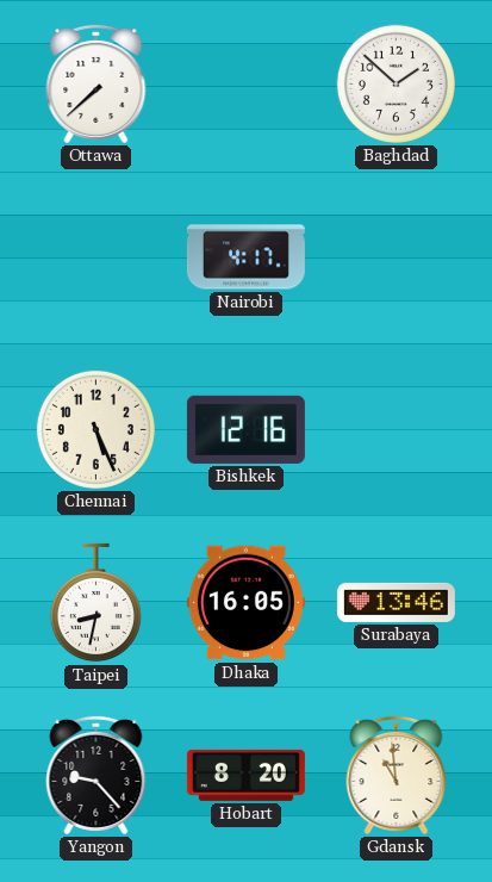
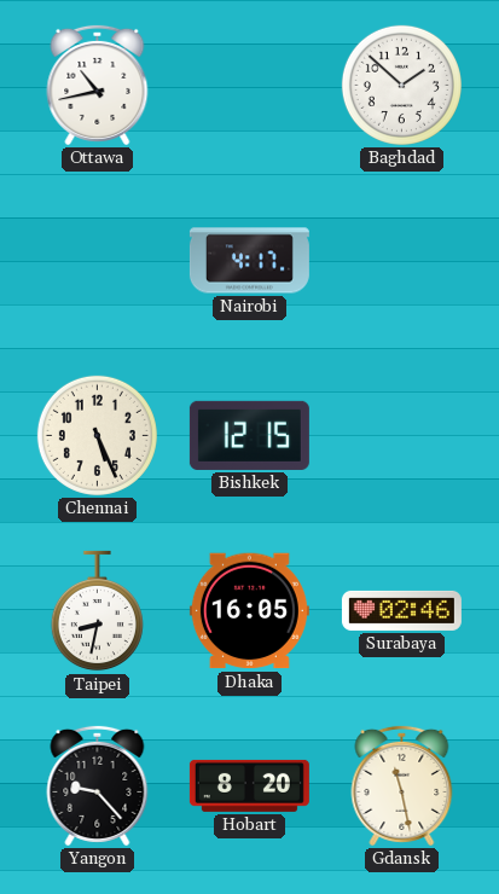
Ottawa: 7:38 -> 10:43
Bishkek: 12:16 -> 12:15
Surabaya: 13:46 -> 02:46
Gdansk: 10:59 -> 11:28
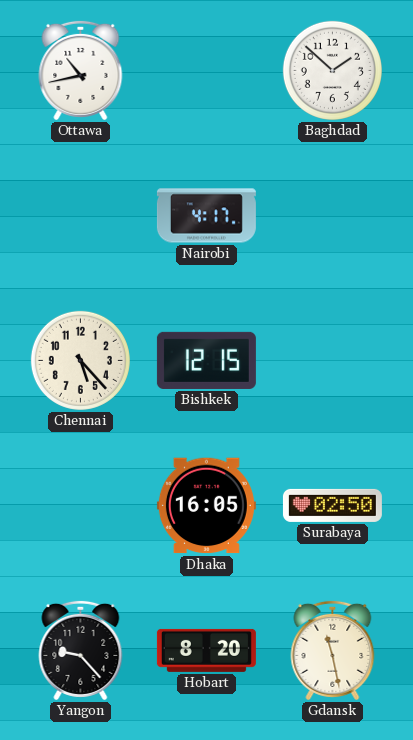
Chennai: 5:26 -> 5:23
Taipei: 8:32 -> none
Surabaya: 02:46 -> 02:50
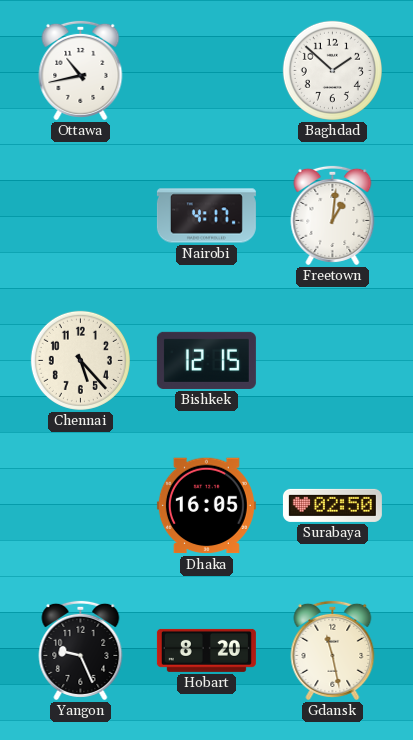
Freetown: none -> 1:01
Yangon: 9:23 -> 9:26
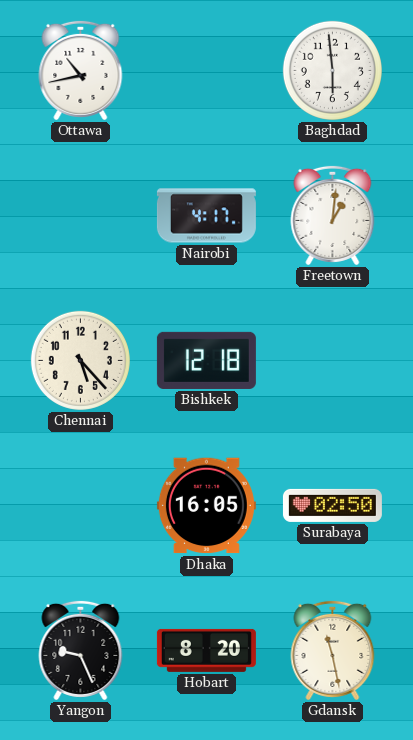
Baghdad: 1:52 -> 5:59
Bishkek: 12:15 -> 12:18
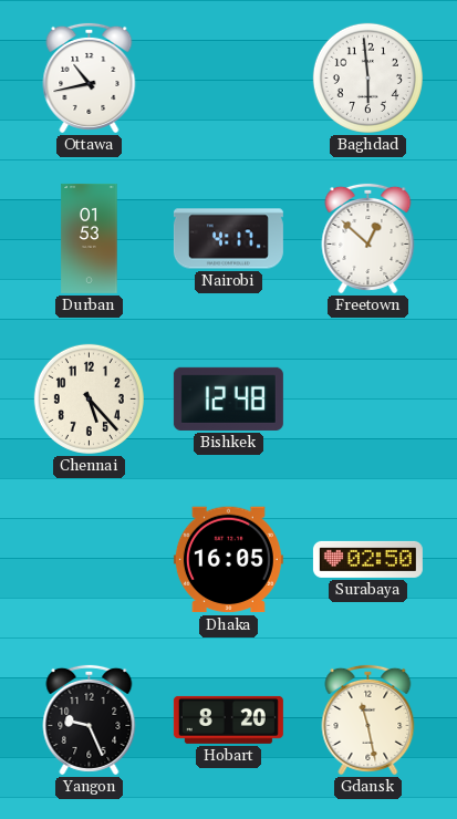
Durban: none -> 01:53
Freetown: 1:01 -> 12:52
Bishkek: 12:18 -> 12:48
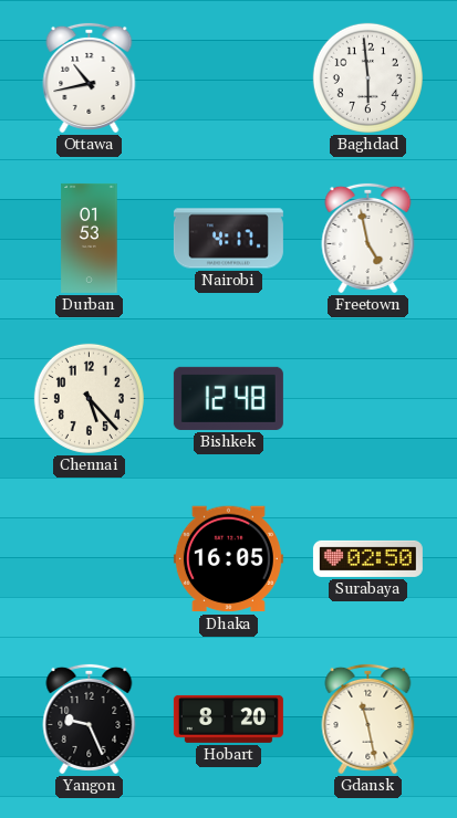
Freetown: 12:52 -> 4:58
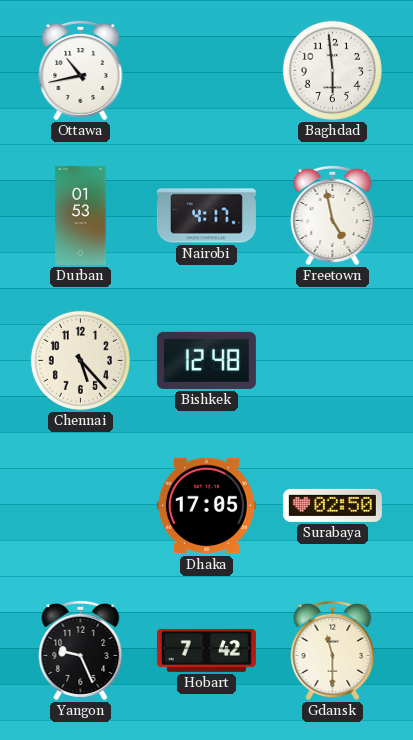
Dhaka: 16:05 -> 17:05
Hobart: 8:20 -> 7:42
Gdansk: 11:28 -> 11:30
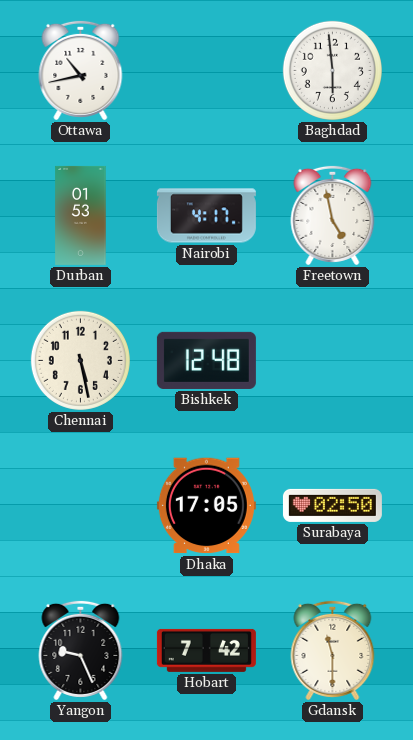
Chennai: 5:23 -> 5:28
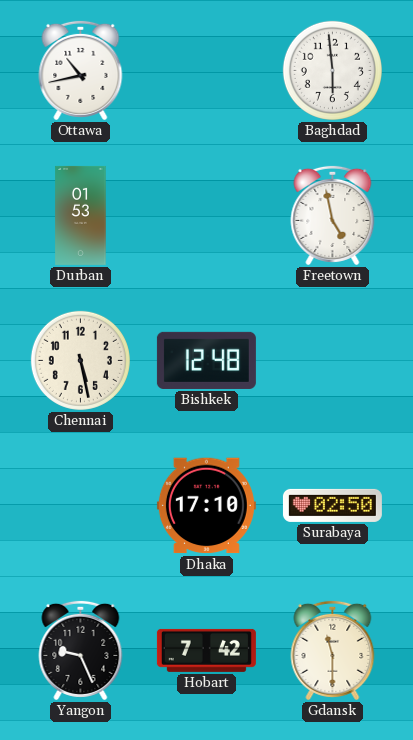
Nairobi: 4:17 -> none
Dhaka: 17:05 -> 17:10
